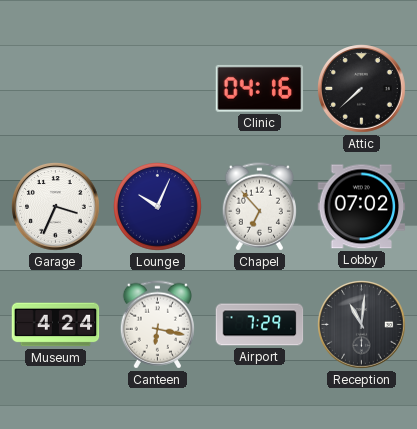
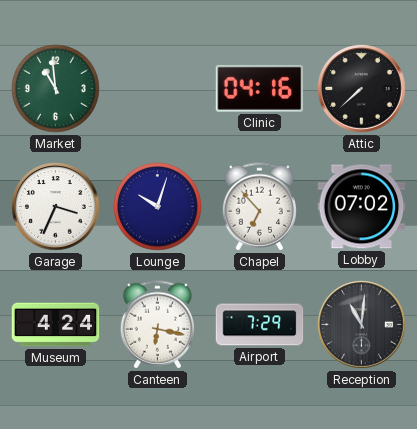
Market: none -> 10:59
Lounge: 10:04 -> 10:03
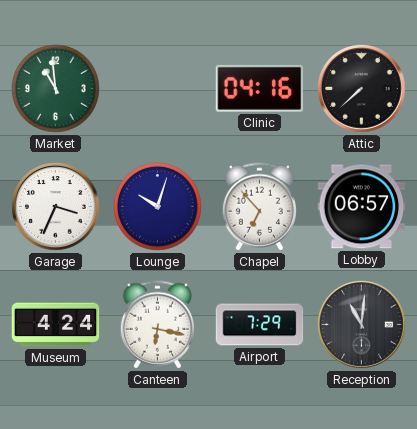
Lobby: 07:02 -> 06:57
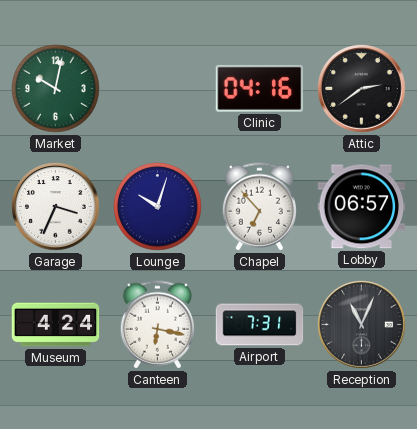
Market: 10:59 -> 10:02
Attic: 7:38 -> 2:39
Airport: 7:29 -> 7:31
Reception: 11:01 -> 11:04
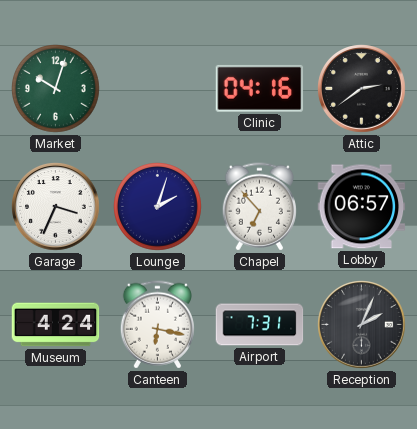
Market: 10:02 -> 10:03
Lounge: 10:03 -> 2:03
Reception: 11:04 -> 2:04
